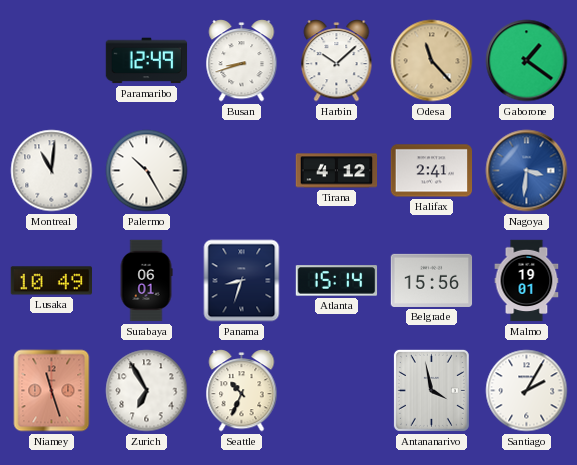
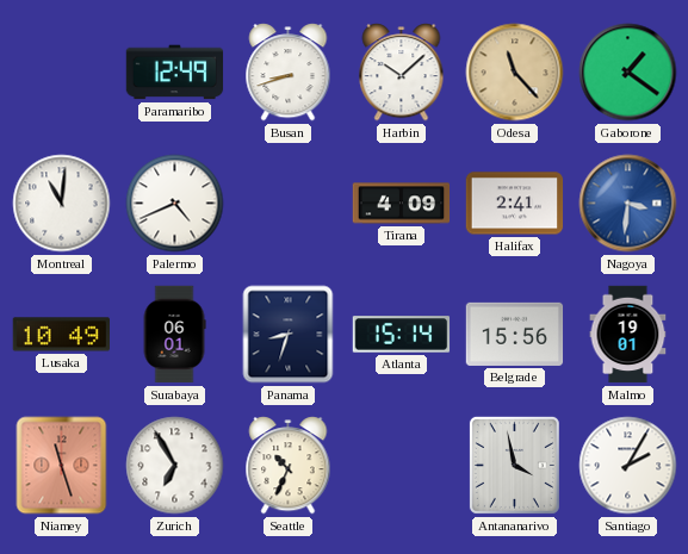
Palermo: 10:25 -> 4:41
Tirana: 4:12 -> 4:09
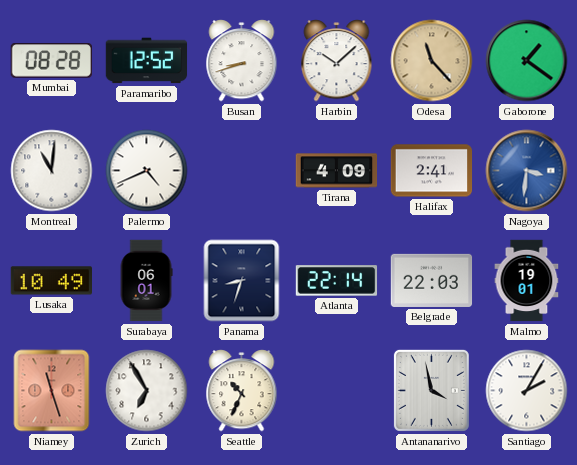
Mumbai: none -> 08:28
Paramaribo: 12:49 -> 12:52
Atlanta: 15:14 -> 22:14
Belgrade: 15:56 -> 22:03
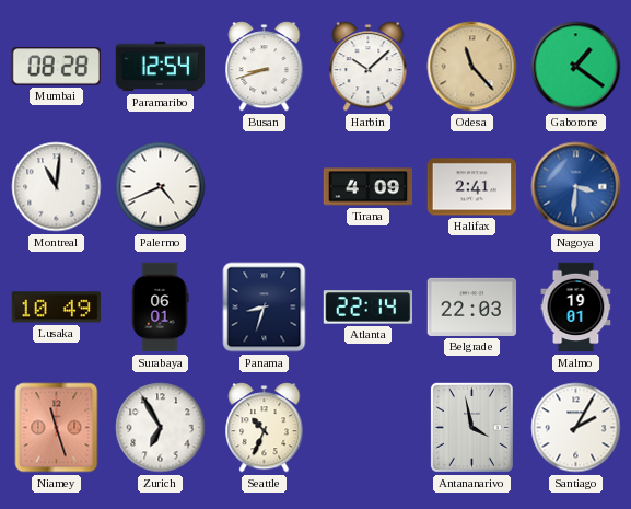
Paramaribo: 12:52 -> 12:54
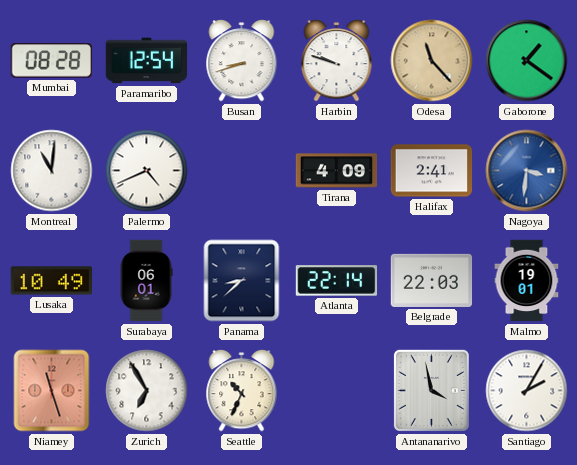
Harbin: 10:08 -> 9:48
Panama: 8:33 -> 8:38
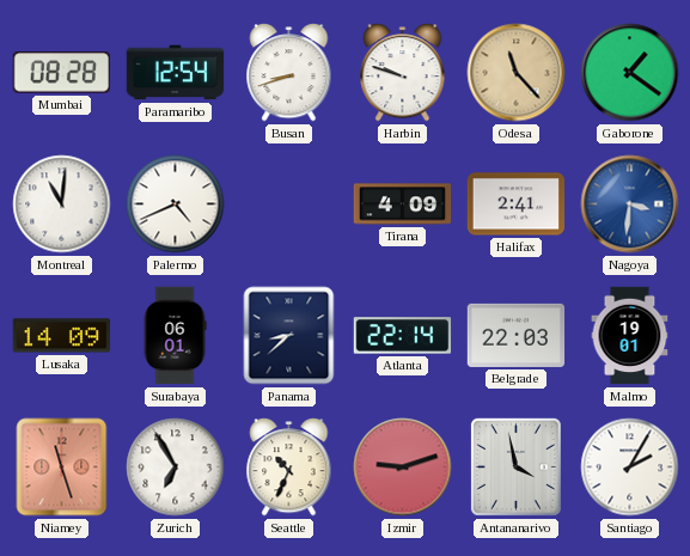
Lusaka: 10:49 -> 14:09
Izmir: none -> 9:12
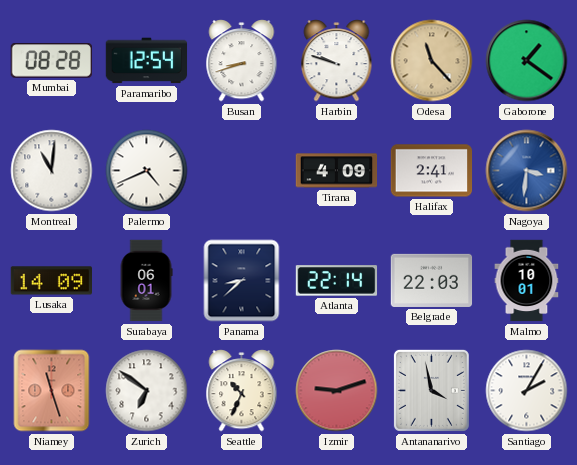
Malmo: 19:01 -> 10:01
Zurich: 6:55 -> 6:51
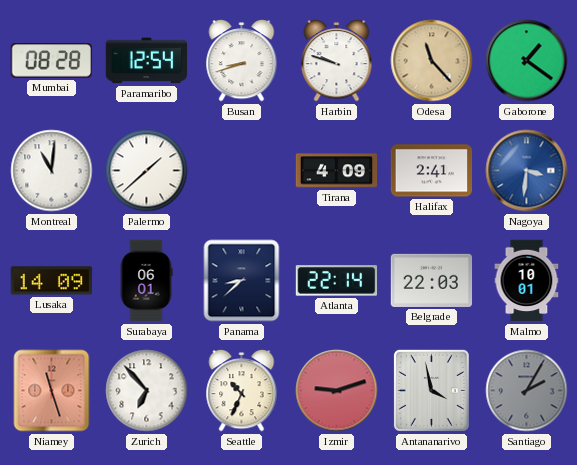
Palermo: 4:41 -> 1:38
Zurich: 6:51 -> 6:53
Santiago dial: white -> grey
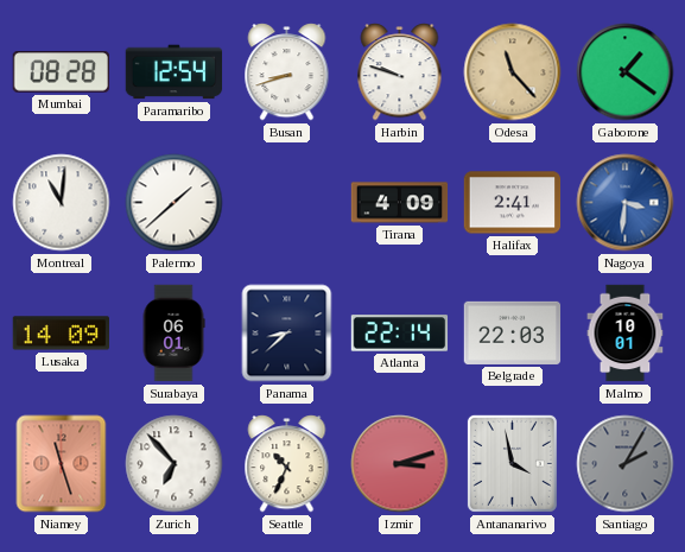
Izmir: 9:12 -> 3:12
